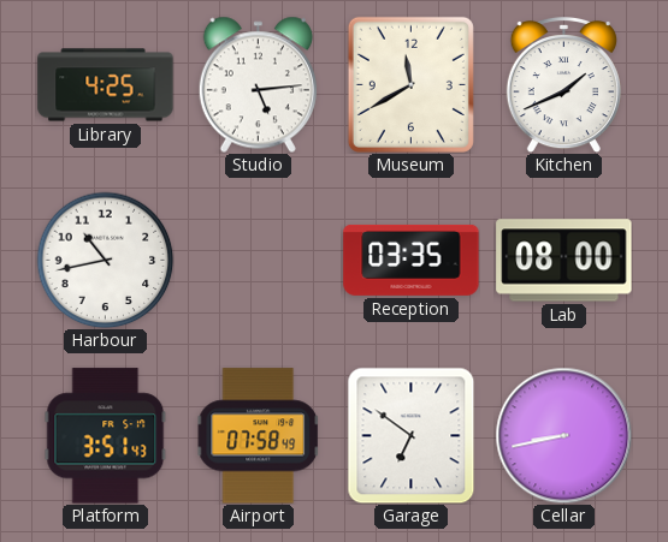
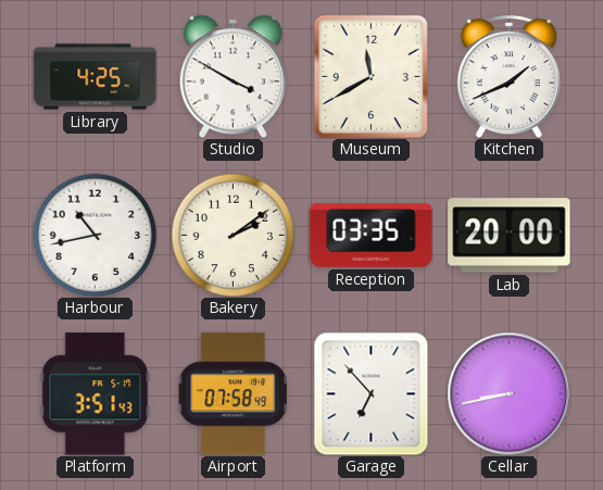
Studio: 5:14 -> 3:50
Bakery: none -> 2:09
Lab: 08:00 -> 20:00
Garage: 6:51 -> 6:53
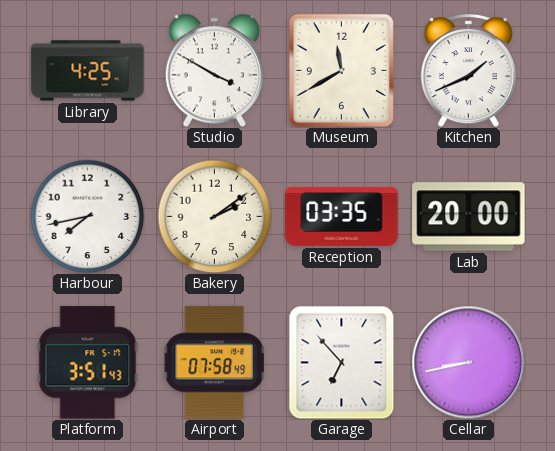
Harbour: 10:43 -> 7:43
